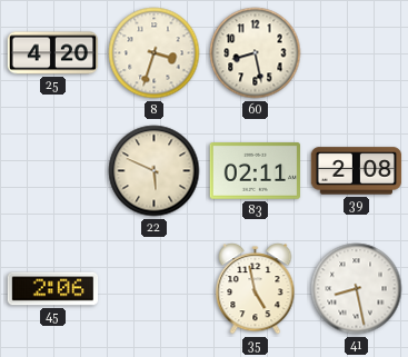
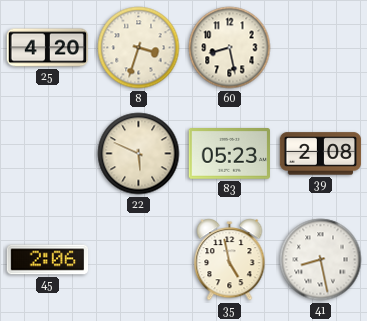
83: 02:11 -> 05:23
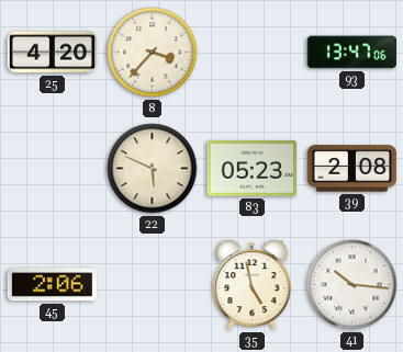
8: 3:33 -> 3:37
60: 8:28 -> none
93: none -> 13:47
41: 8:28 -> 10:16
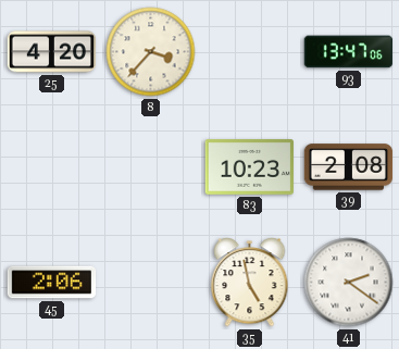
22: 5:49 -> none
83: 05:23 -> 10:23
41: 10:16 -> 2:21
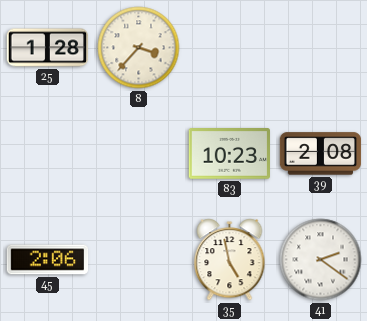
25: 4:20 -> 1:28
93: 13:47 -> none
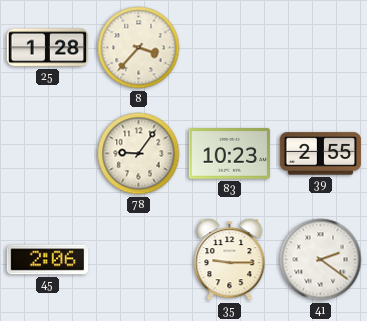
78: none -> 9:06
39: 2:08 -> 2:55
35: 4:58 -> 9:15
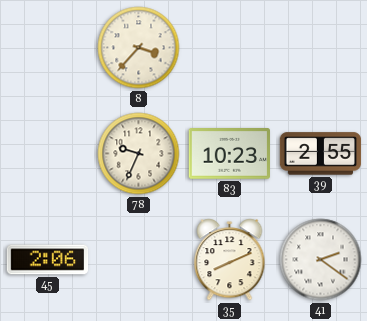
25: 1:28 -> none
78: 9:06 -> 9:34
35: 9:15 -> 8:11
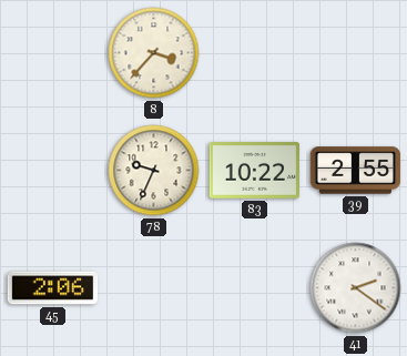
83: 10:23 -> 10:22
35: 8:11 -> none
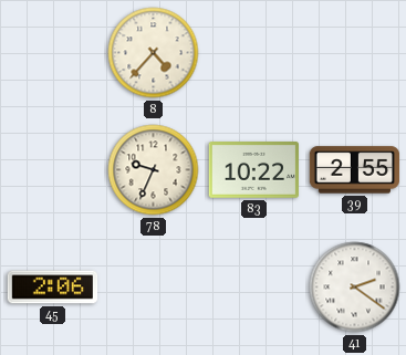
8: 3:37 -> 4:37
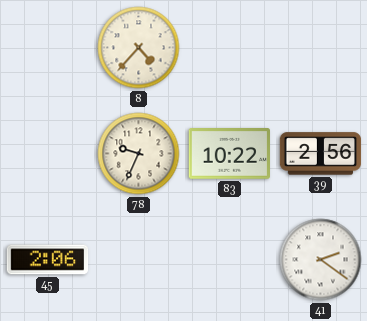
39: 2:55 -> 2:56
